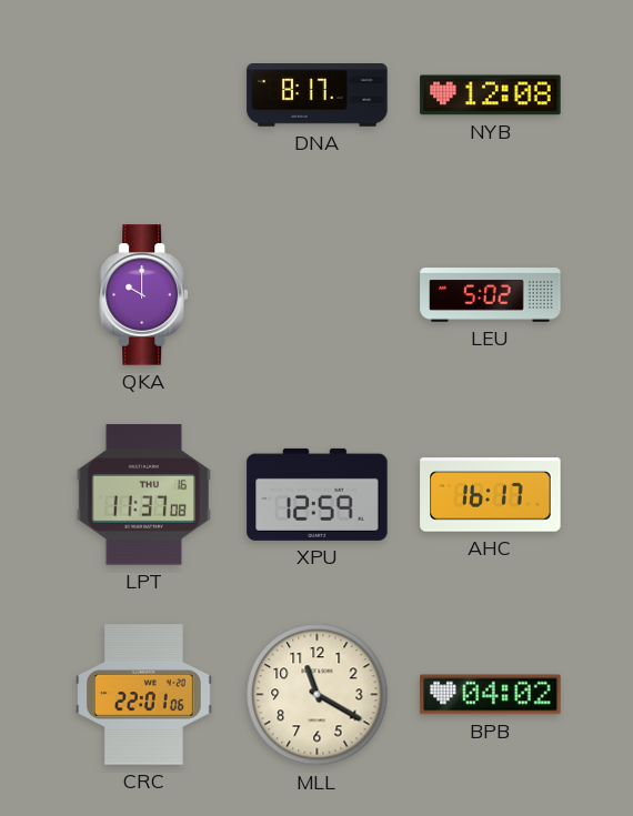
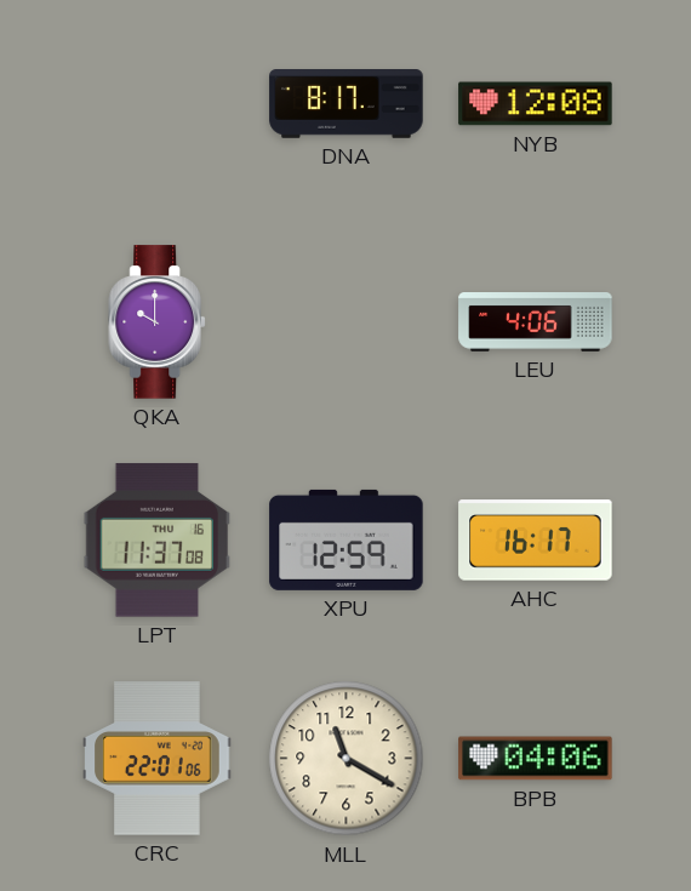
LEU: 5:02 -> 4:06
BPB: 04:02 -> 04:06
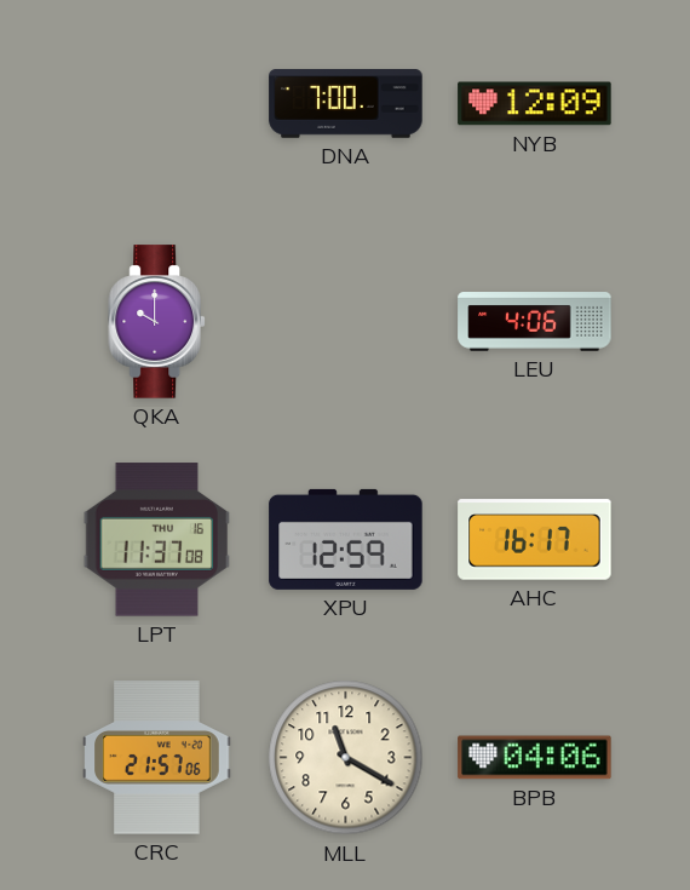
DNA: 8:17 -> 7:00
NYB: 12:08 -> 12:09
CRC: 22:01 -> 21:57
